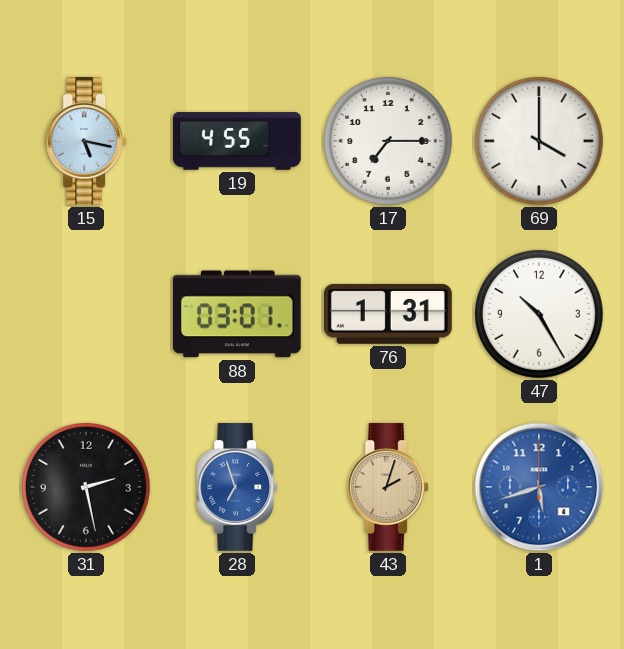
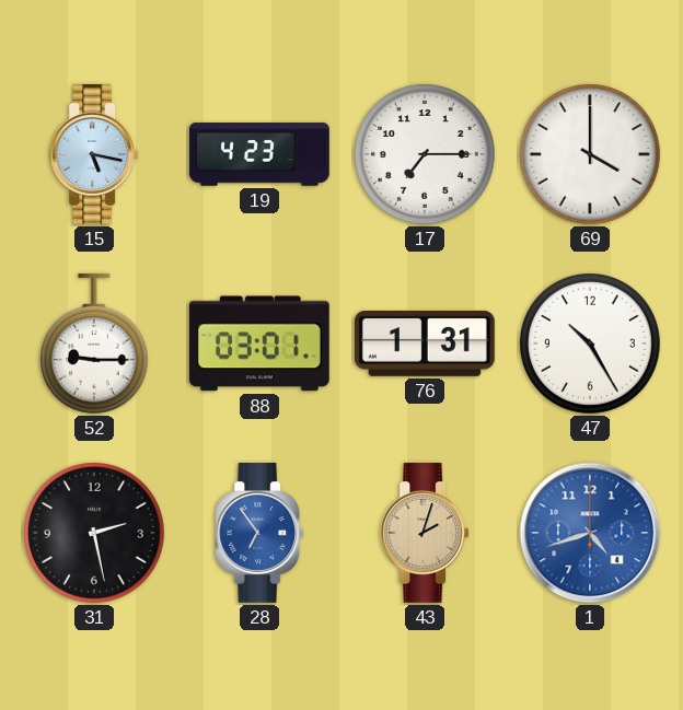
19: 4:55 -> 4:23
52: none -> 9:15
28: 6:57 -> 6:54
1: 5:42 -> 4:42
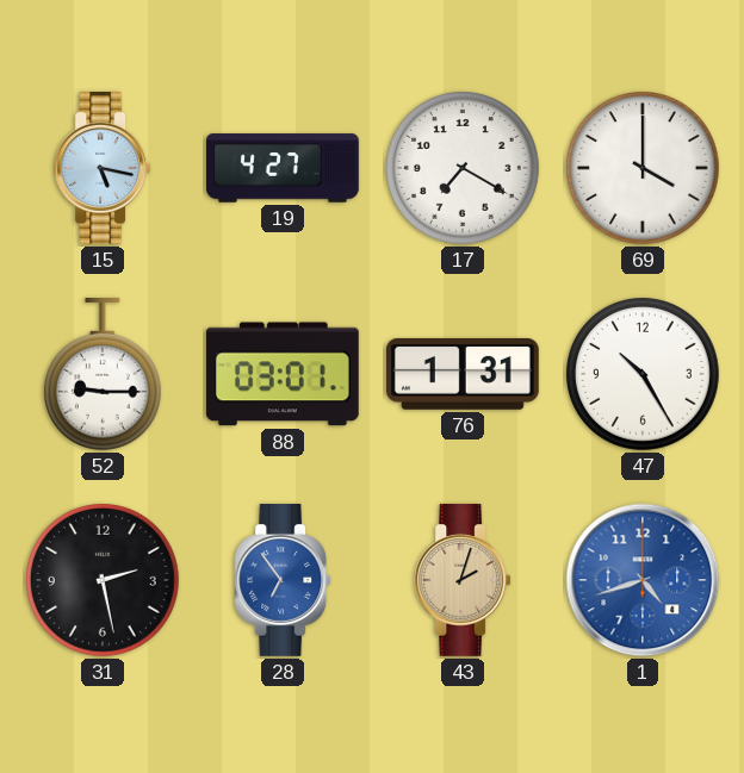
19: 4:23 -> 4:27
17: 7:15 -> 7:20
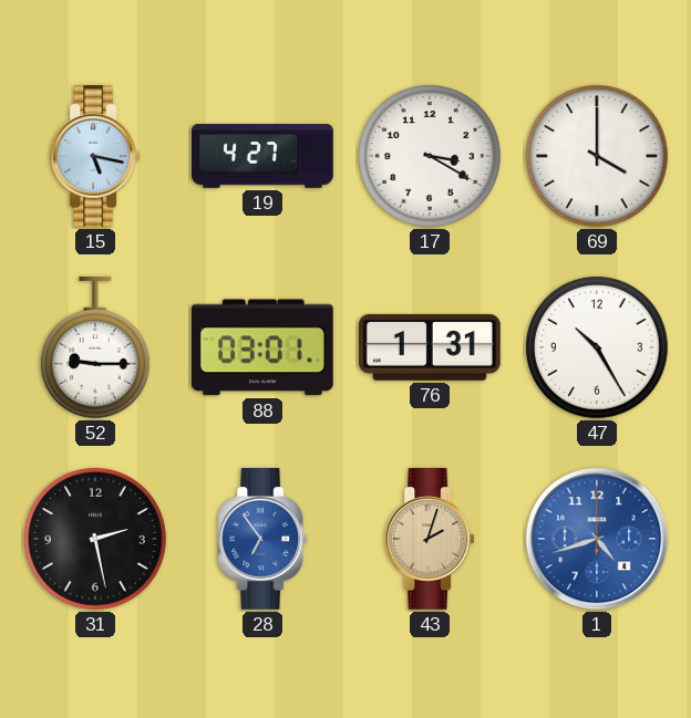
17: 7:20 -> 3:20
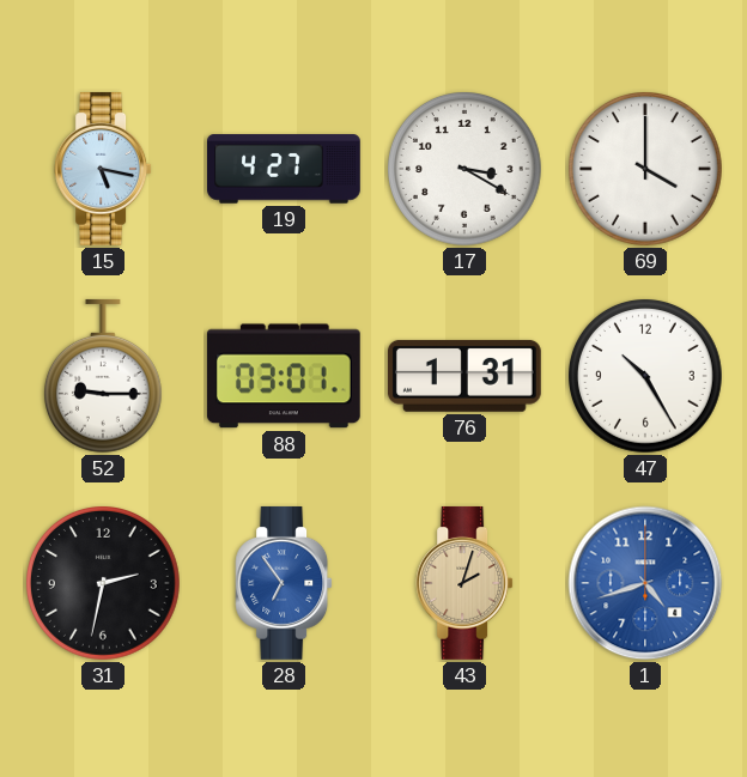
31: 2:28 -> 2:32
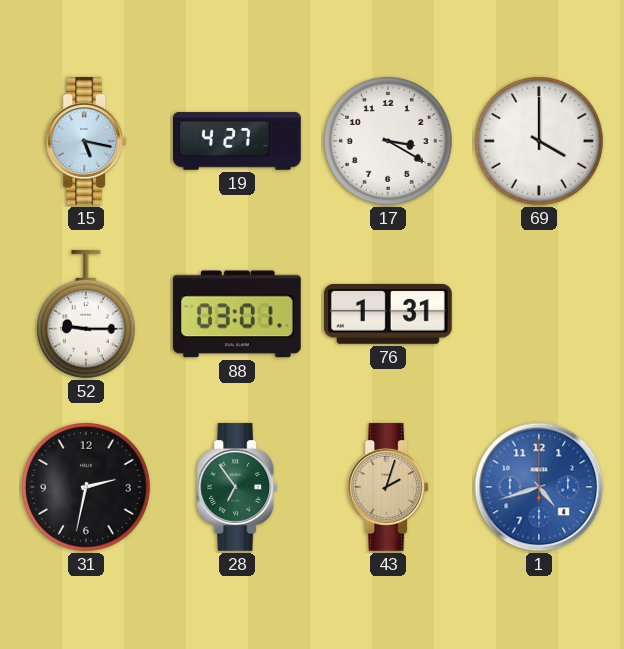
47: 10:25 -> none
28 dial: blue -> green
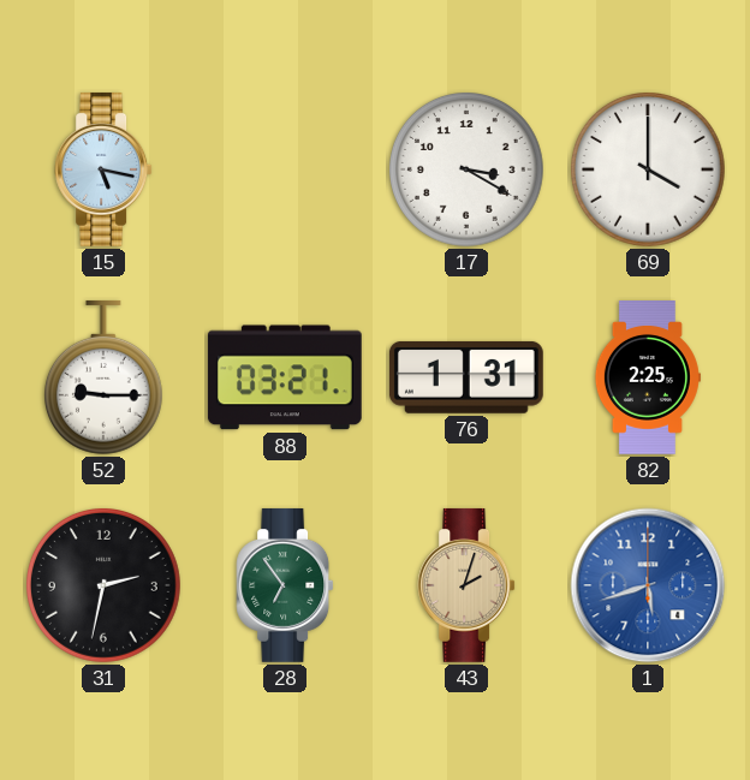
19: 4:27 -> none
88: 03:01 -> 03:21
82: none -> 2:25
1: 4:42 -> 5:42
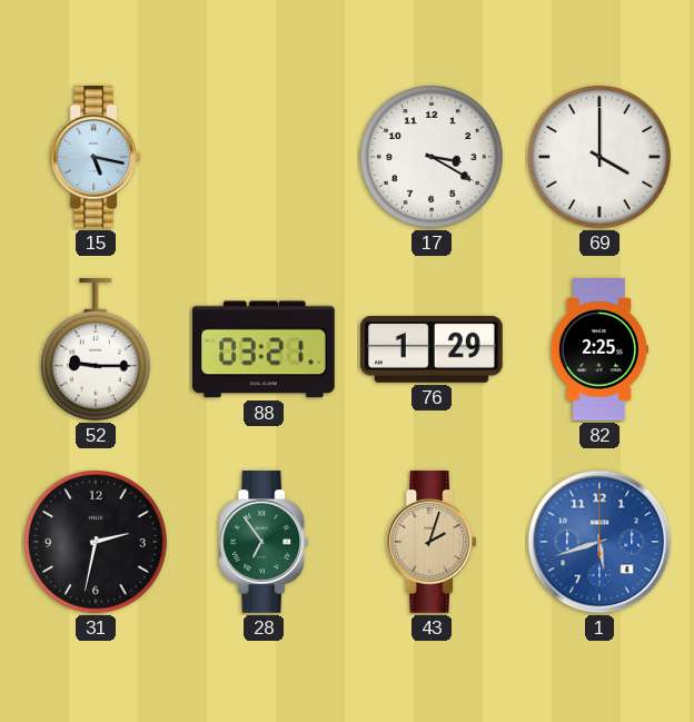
76: 1:31 -> 1:29
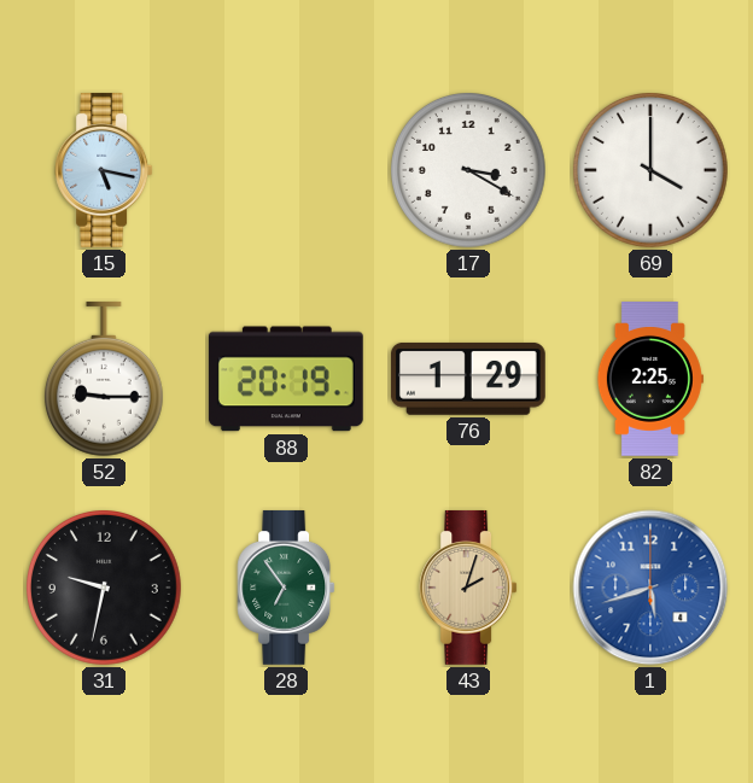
88: 03:21 -> 20:19
31: 2:32 -> 9:32
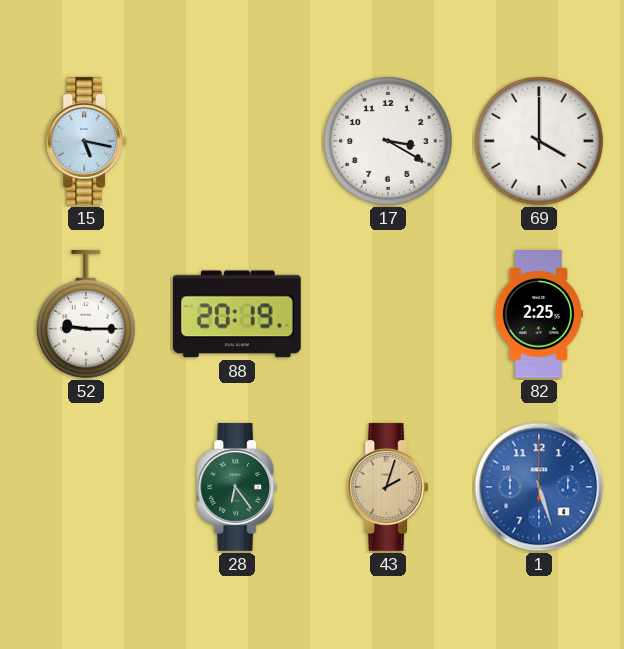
76: 1:29 -> none
31: 9:32 -> none
28: 6:54 -> 6:24
1: 5:42 -> 5:27
